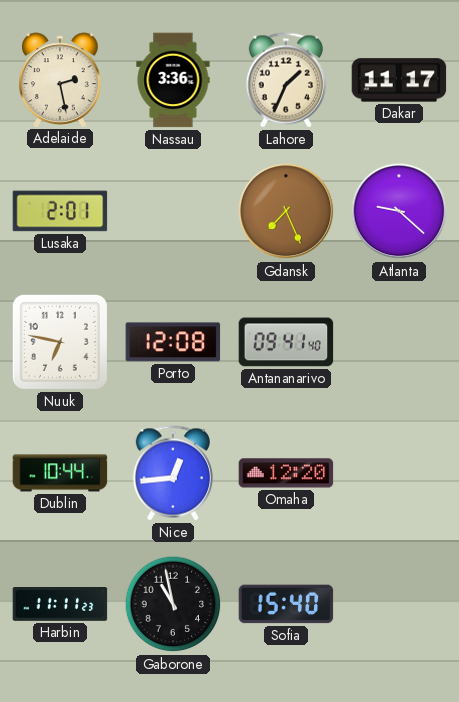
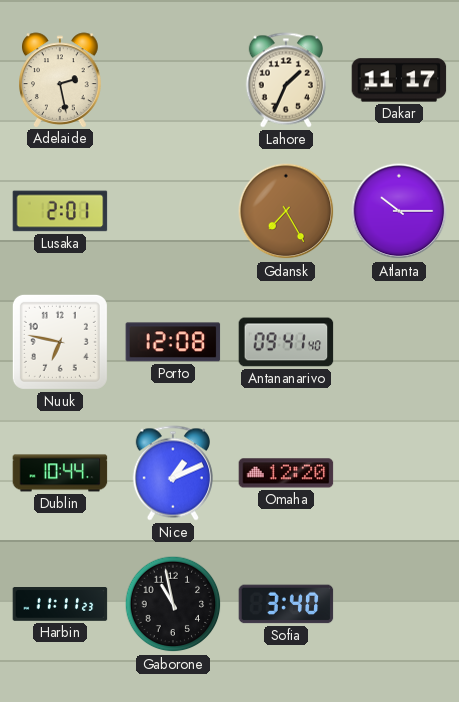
Nassau: 3:36 -> none
Gdansk: 7:26 -> 7:25
Atlanta: 9:22 -> 10:15
Nice: 12:44 -> 1:11
Sofia: 15:40 -> 3:40
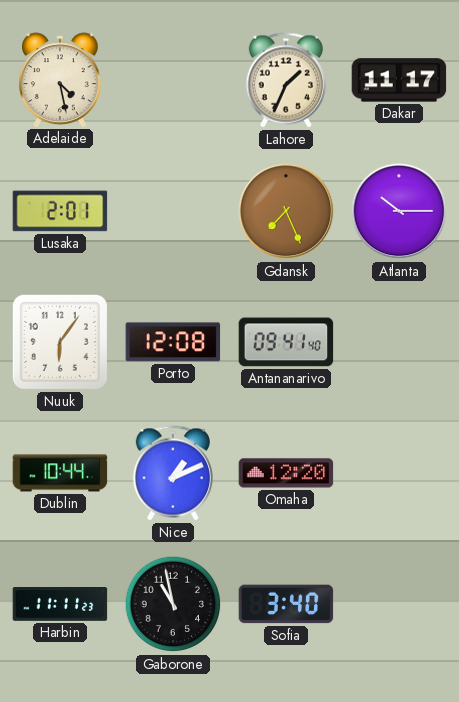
Adelaide: 2:28 -> 4:28
Gdansk: 7:25 -> 7:26
Nuuk: 6:47 -> 6:06
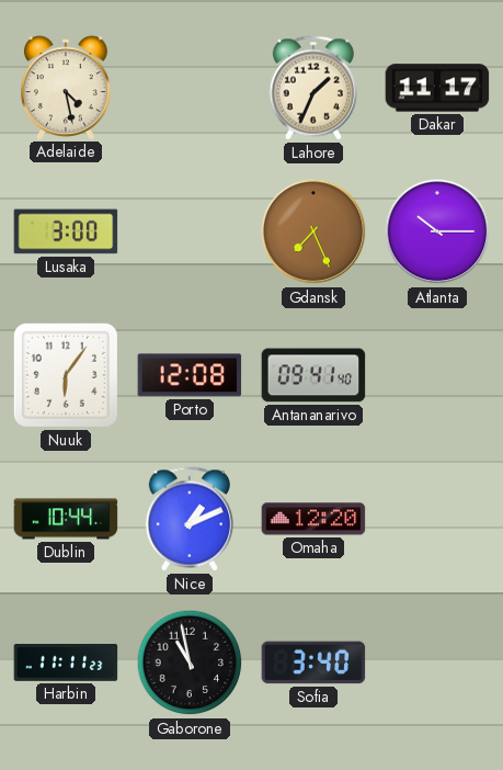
Lusaka: 2:01 -> 3:00
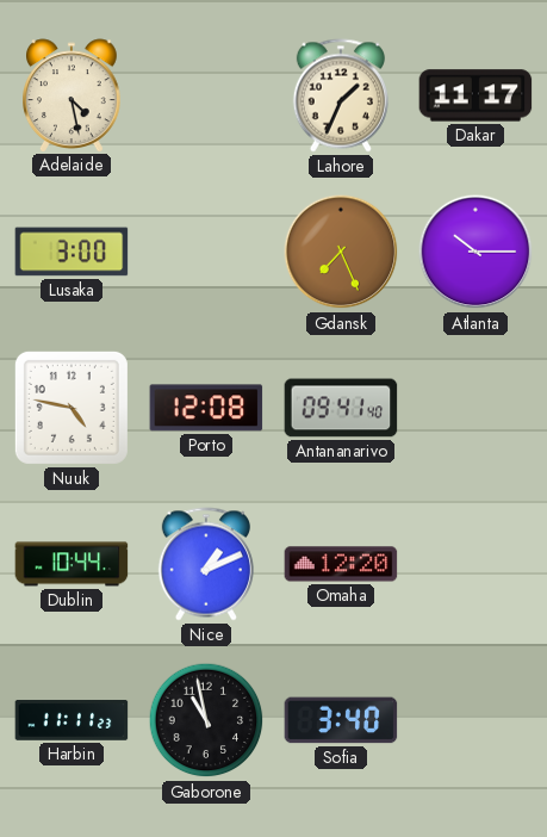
Nuuk: 6:06 -> 4:47
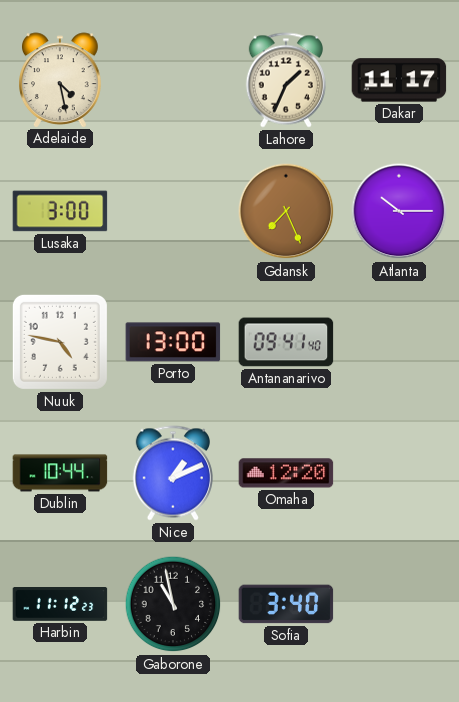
Porto: 12:08 -> 13:00
Harbin: 11:11 -> 11:12
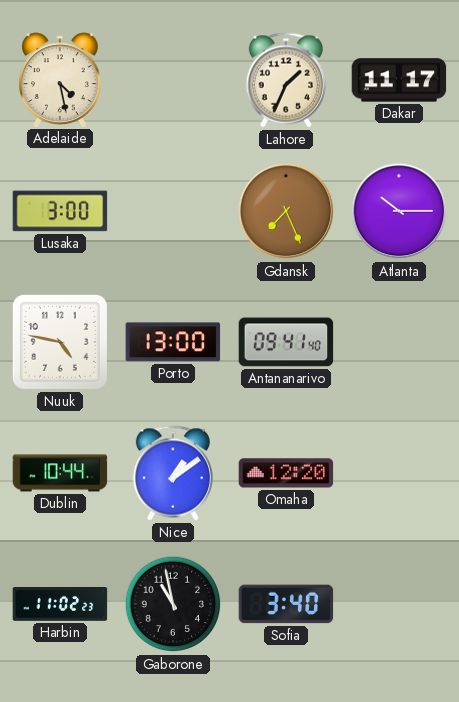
Nice: 1:11 -> 1:09
Harbin: 11:12 -> 11:02
